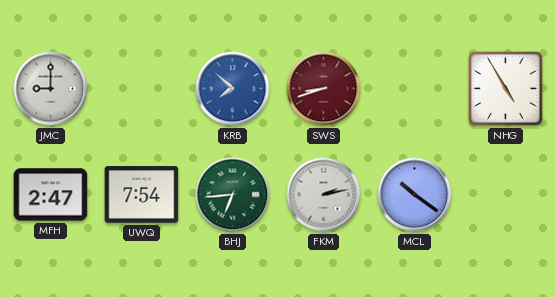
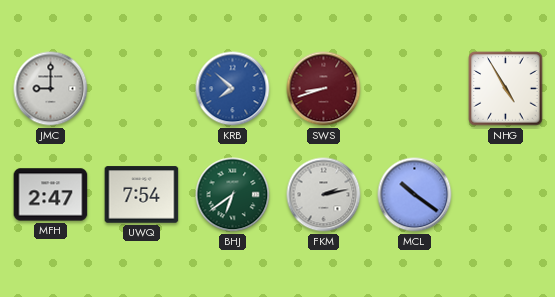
BHJ: 6:44 -> 6:39
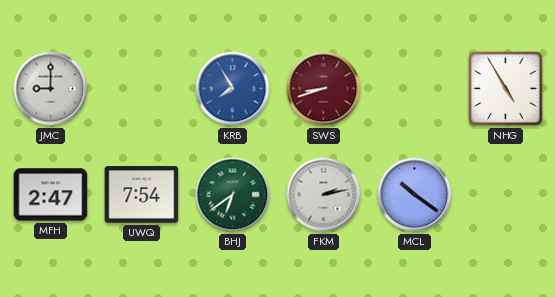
KRB: 7:52 -> 7:55
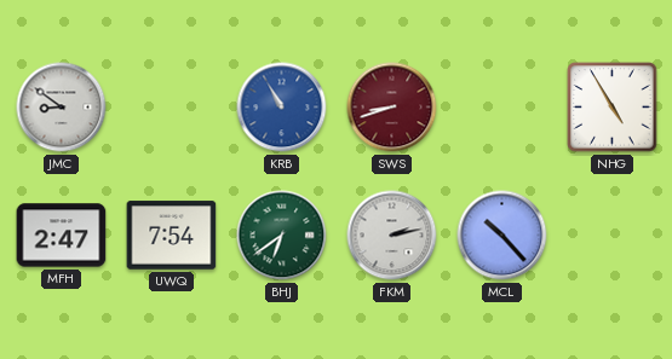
JMC: 9:00 -> 8:51
KRB: 7:55 -> 10:55
MCL: 10:21 -> 10:23
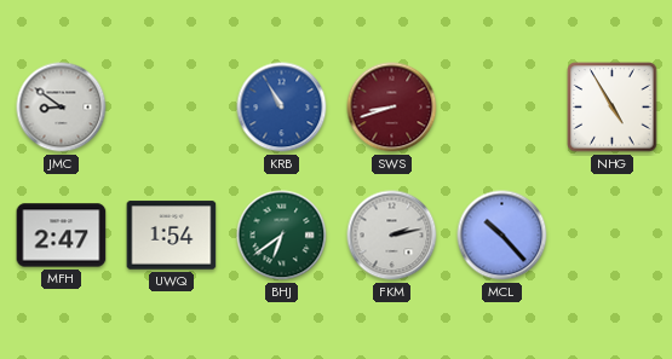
UWQ: 7:54 -> 1:54
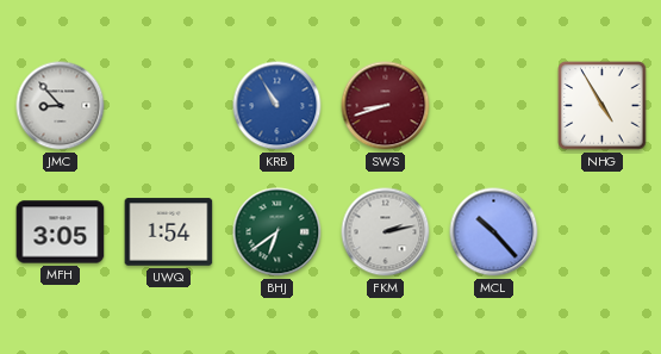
JMC: 8:51 -> 8:53
MFH: 2:47 -> 3:05
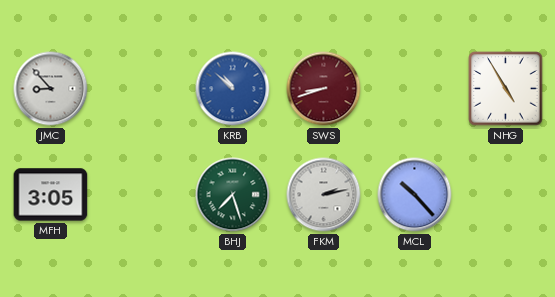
KRB: 10:55 -> 10:52
UWQ: 1:54 -> none
BHJ: 6:39 -> 7:27
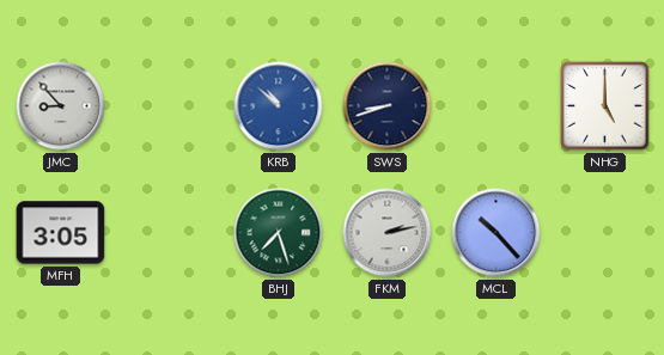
SWS dial: burgundy -> navy
NHG: 4:55 -> 5:00
